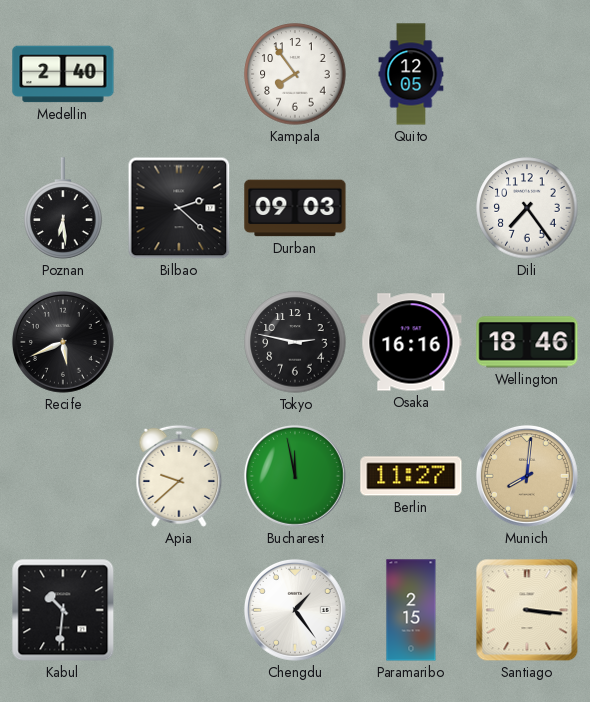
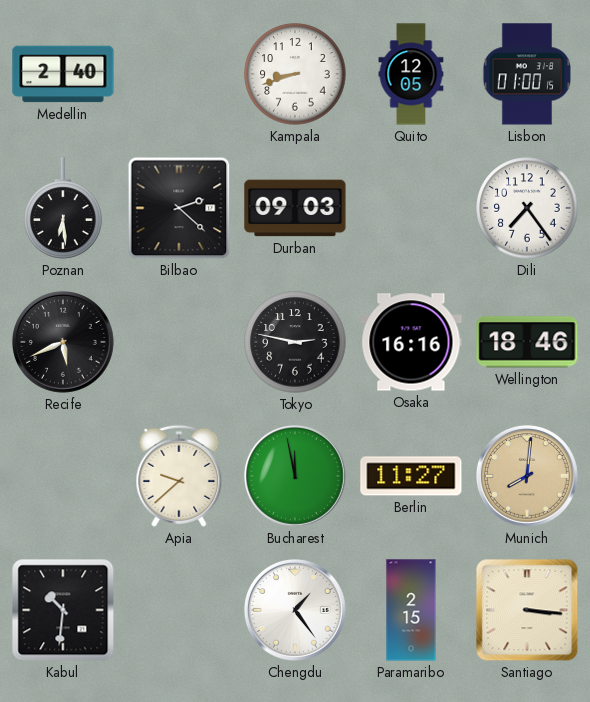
Kampala: 7:54 -> 8:42
Lisbon: none -> 01:00
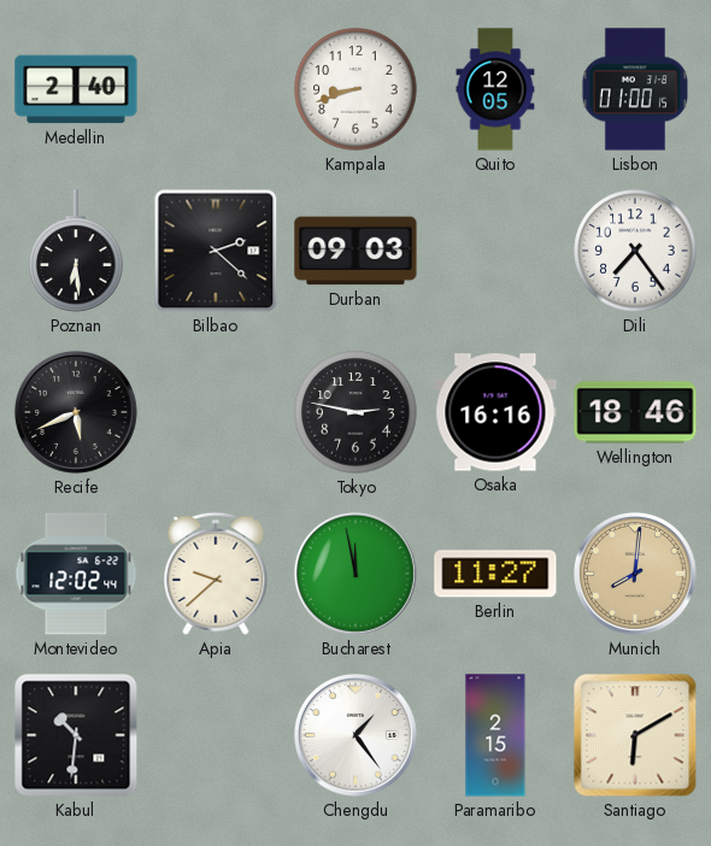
Montevideo: none -> 12:02
Santiago: 3:16 -> 6:10
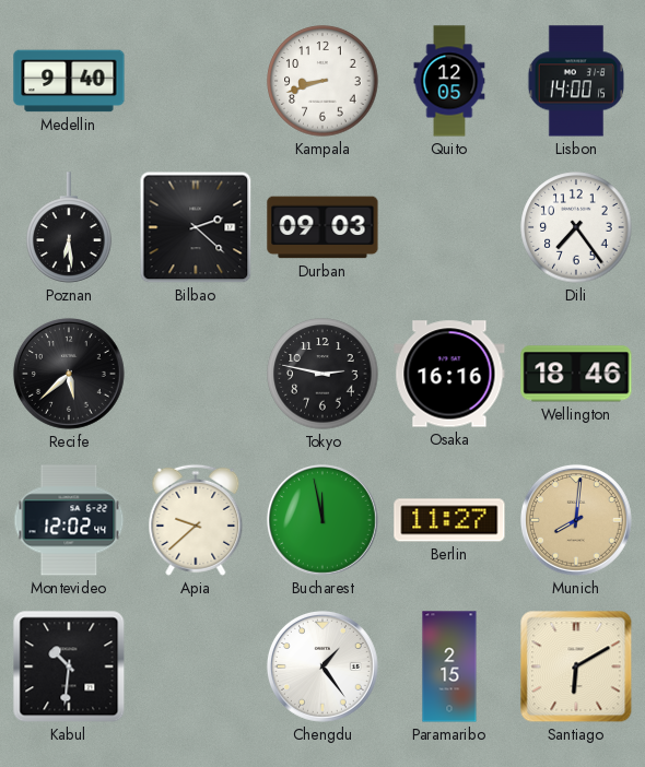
Medellin: 2:40 -> 9:40
Lisbon: 01:00 -> 14:00
Recife: 5:41 -> 5:38
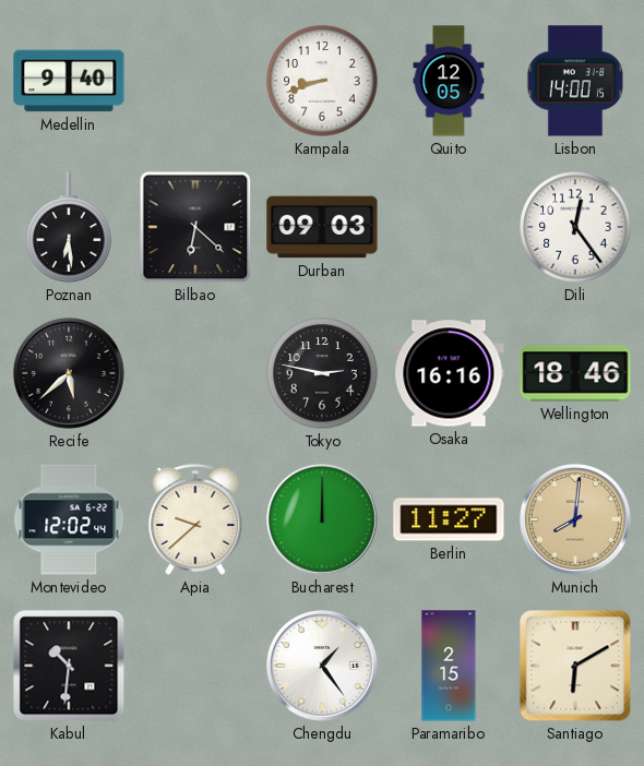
Bilbao: 2:22 -> 6:22
Dili: 7:24 -> 12:24
Bucharest: 11:58 -> 12:00
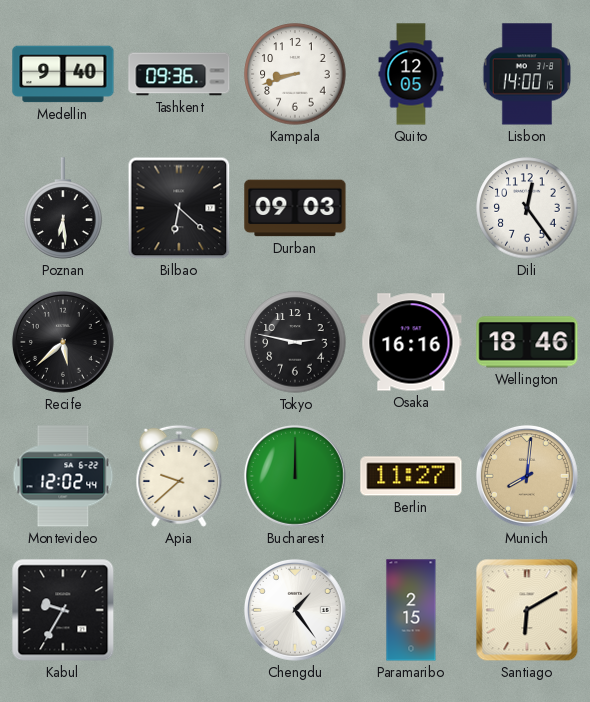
Tashkent: none -> 09:36
Kabul: 10:31 -> 9:35
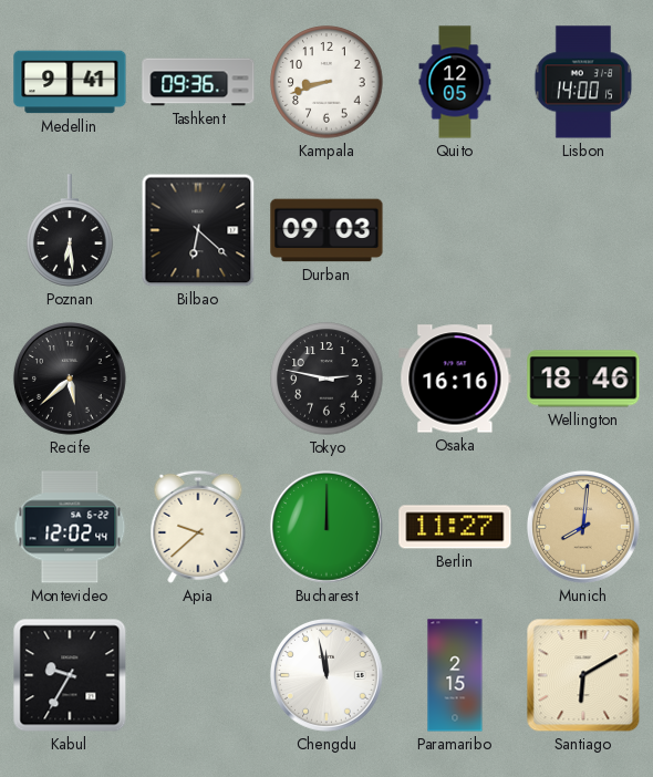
Medellin: 9:40 -> 9:41
Dili: 12:24 -> none
Chengdu: 1:24 -> 11:58
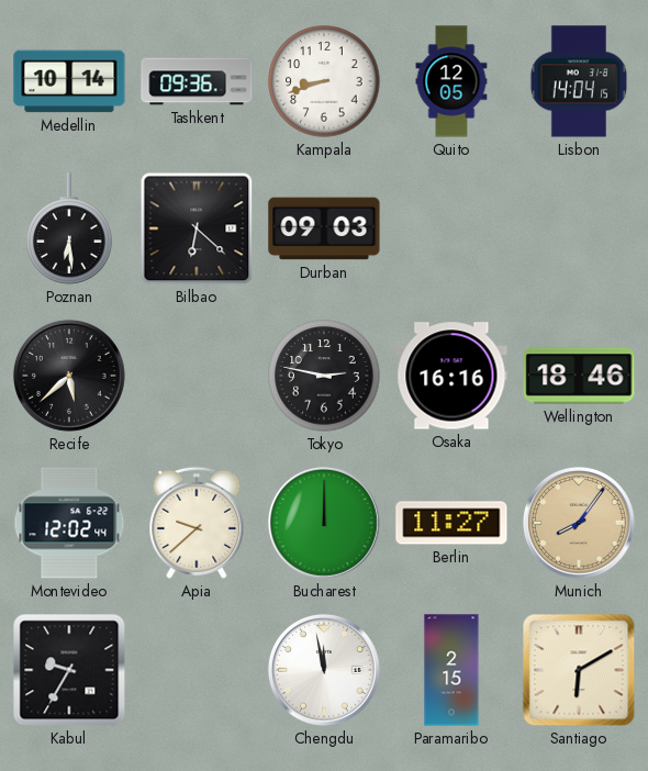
Medellin: 9:41 -> 10:14
Lisbon: 14:00 -> 14:04
Munich: 8:01 -> 8:06
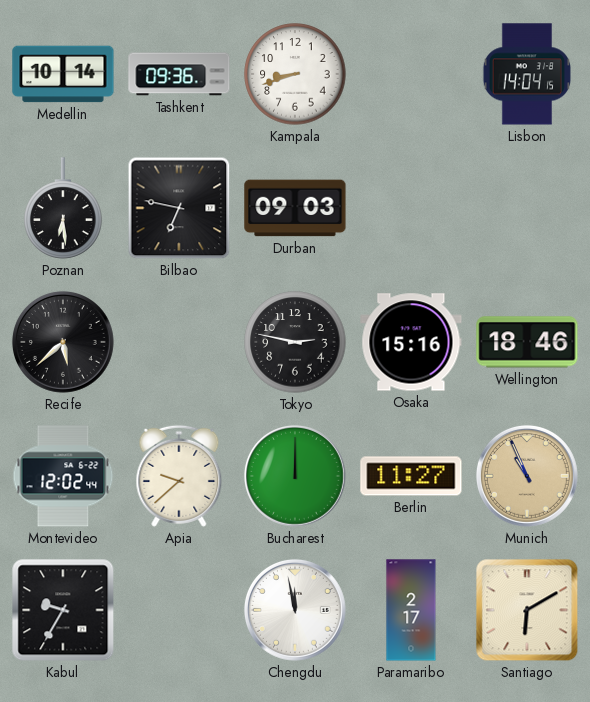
Quito: 12:05 -> none
Bilbao: 6:22 -> 6:47
Osaka: 16:16 -> 15:16
Munich: 8:06 -> 10:56
Paramaribo: 2:15 -> 2:17
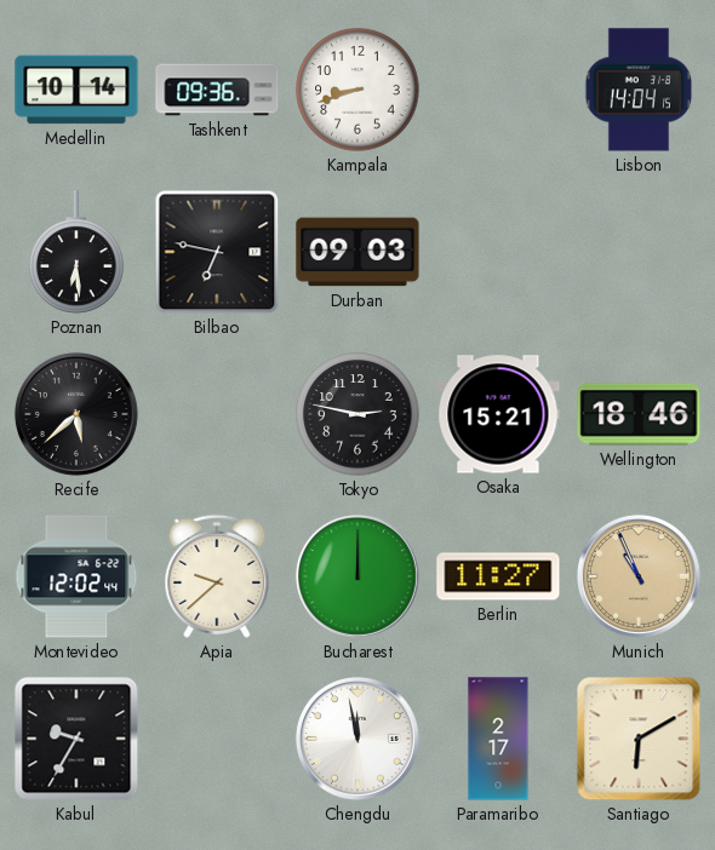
Osaka: 15:16 -> 15:21
